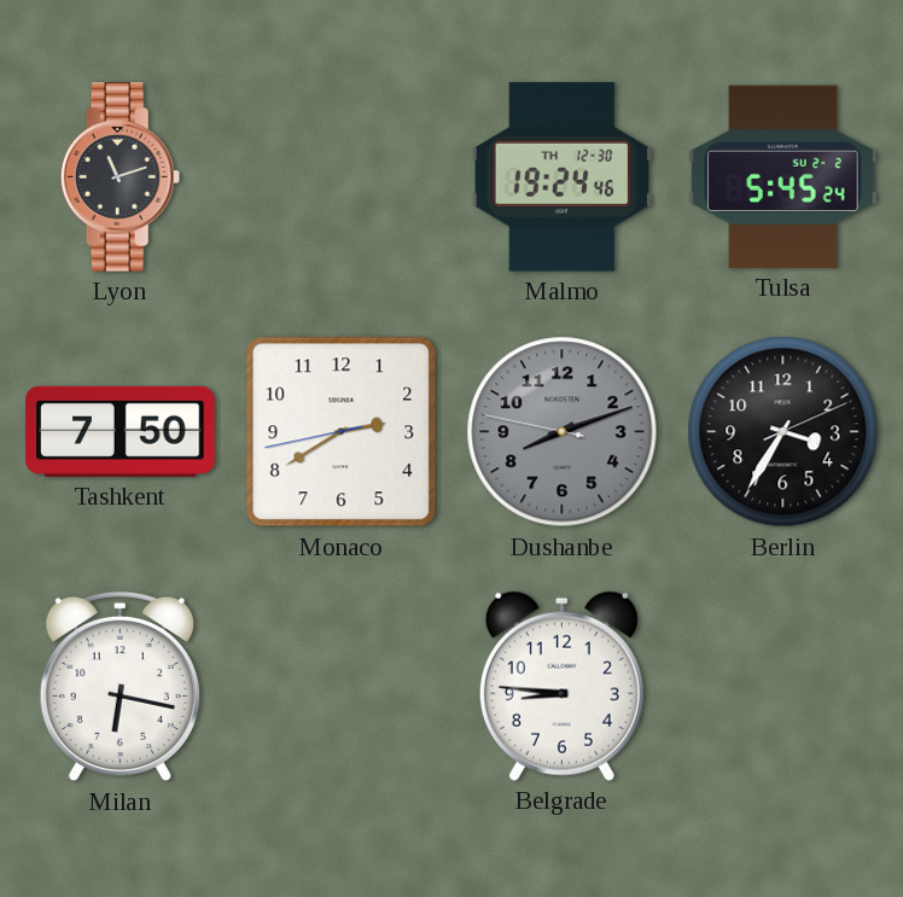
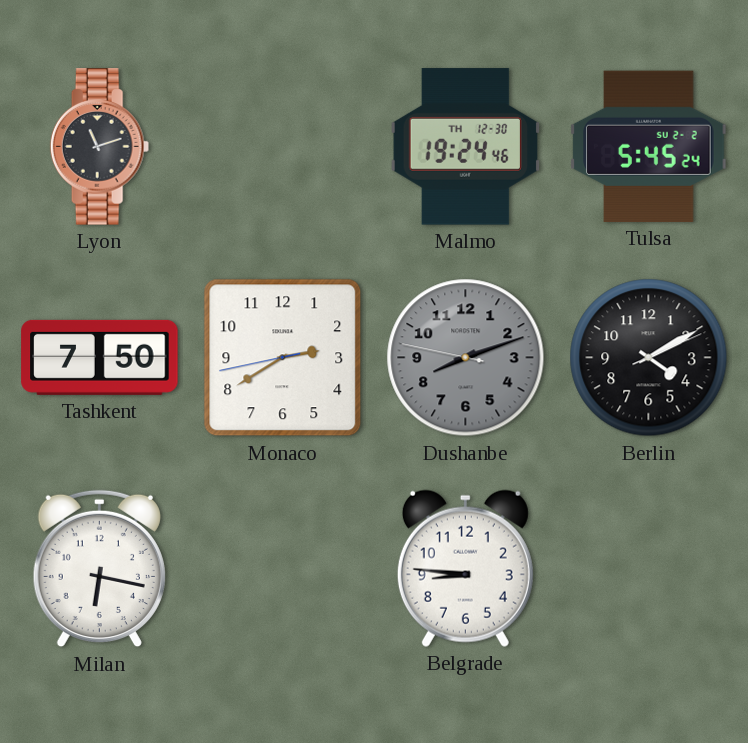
Berlin: 3:35 -> 4:10
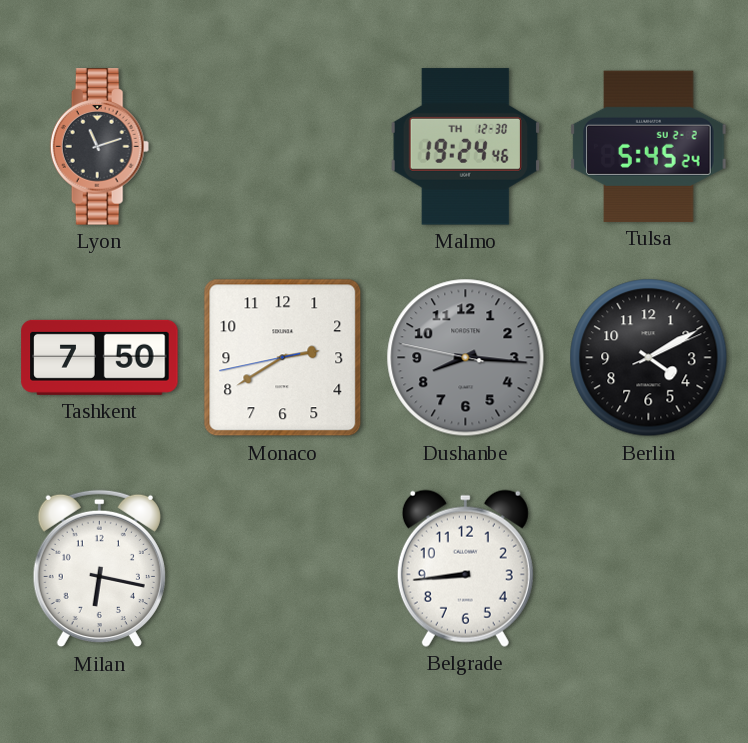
Dushanbe: 8:11 -> 8:15
Belgrade: 8:46 -> 8:44
